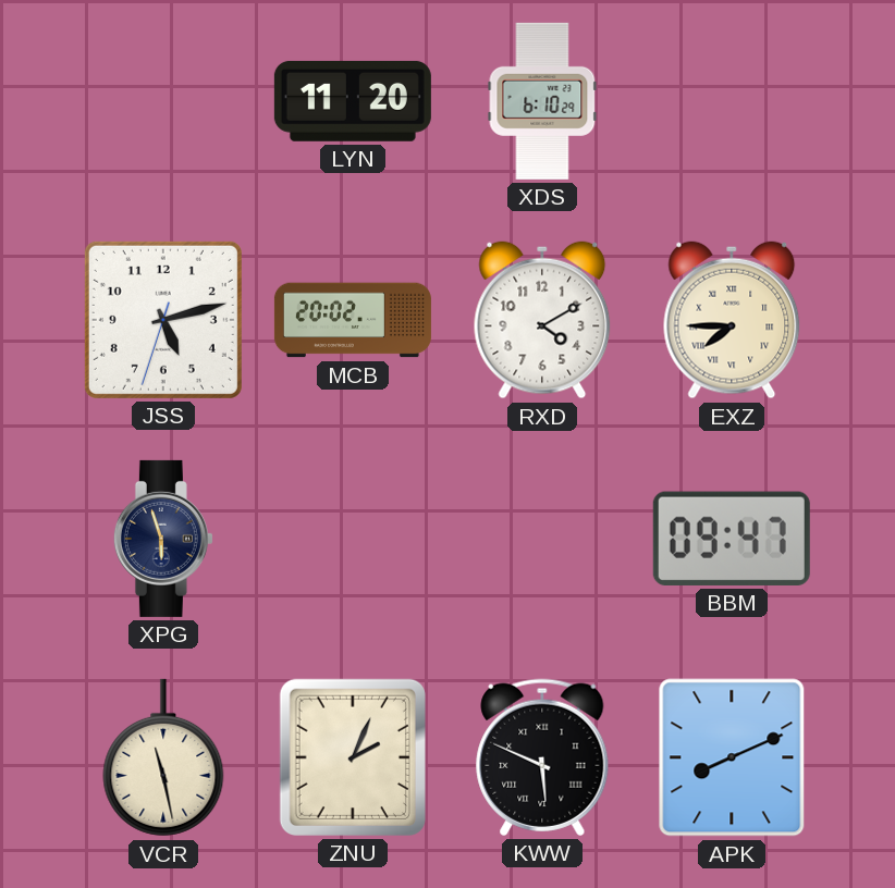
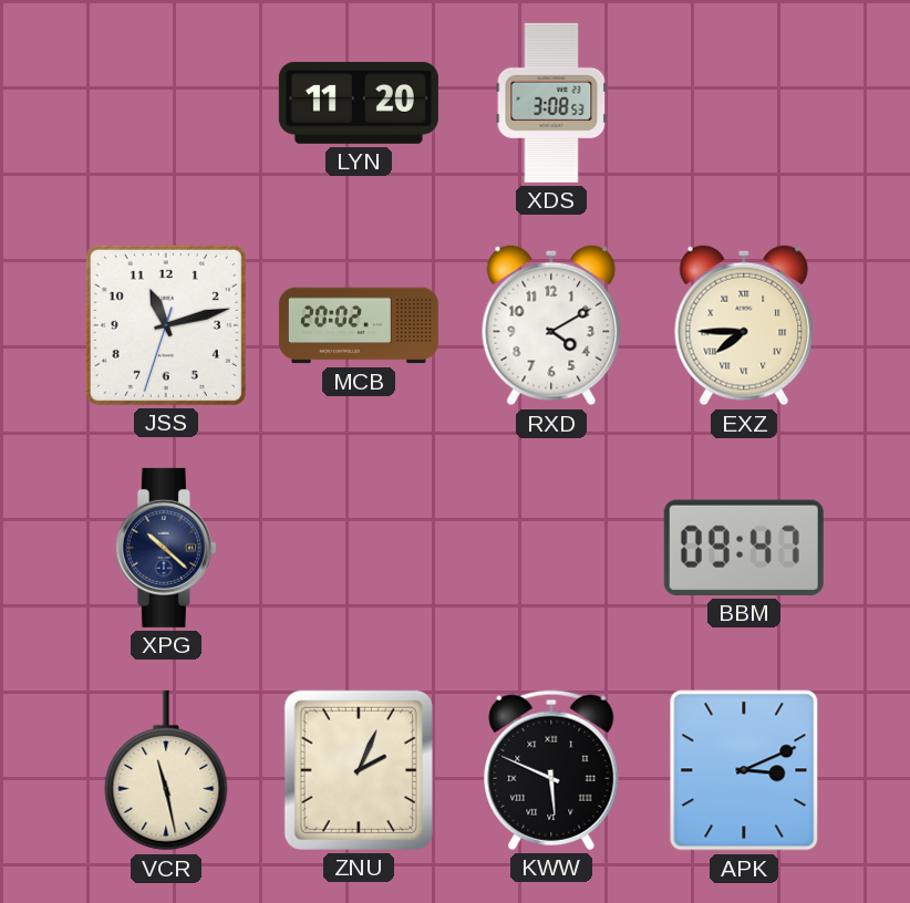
XDS: 6:10 -> 3:08
JSS: 5:12 -> 11:12
XPG: 5:57 -> 10:22
APK: 8:11 -> 3:11
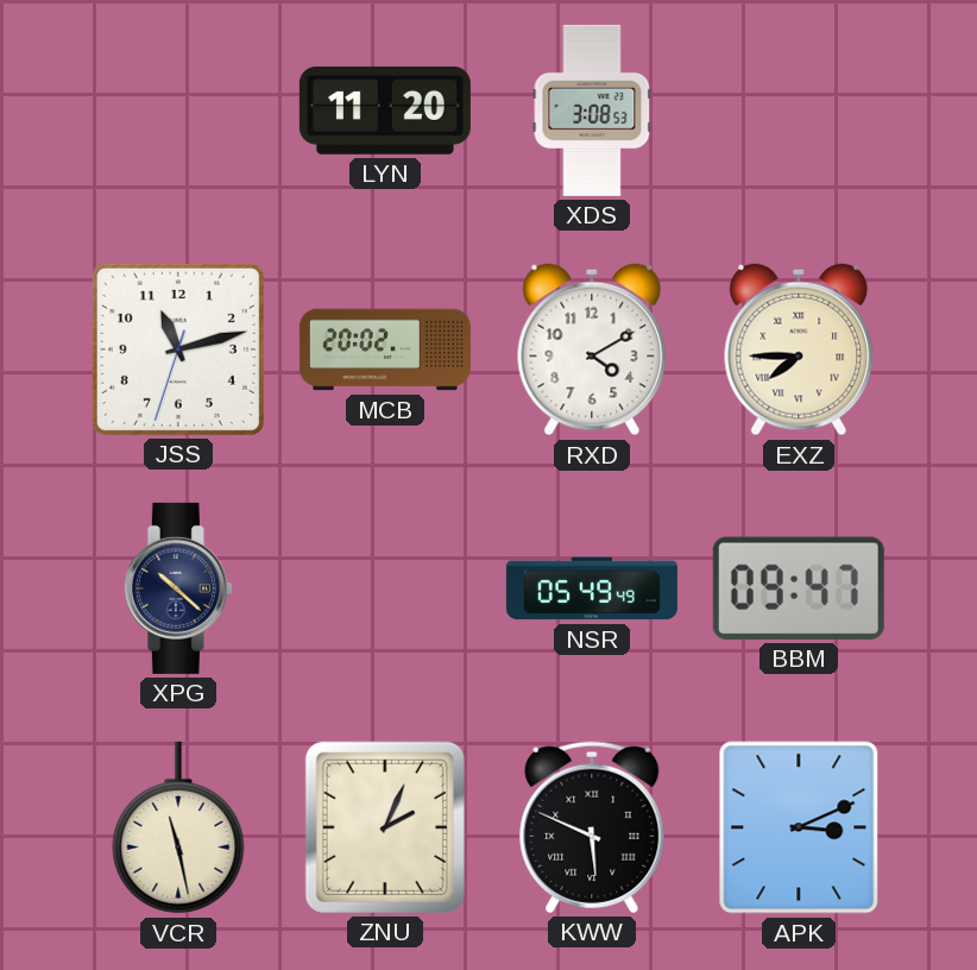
NSR: none -> 05:49
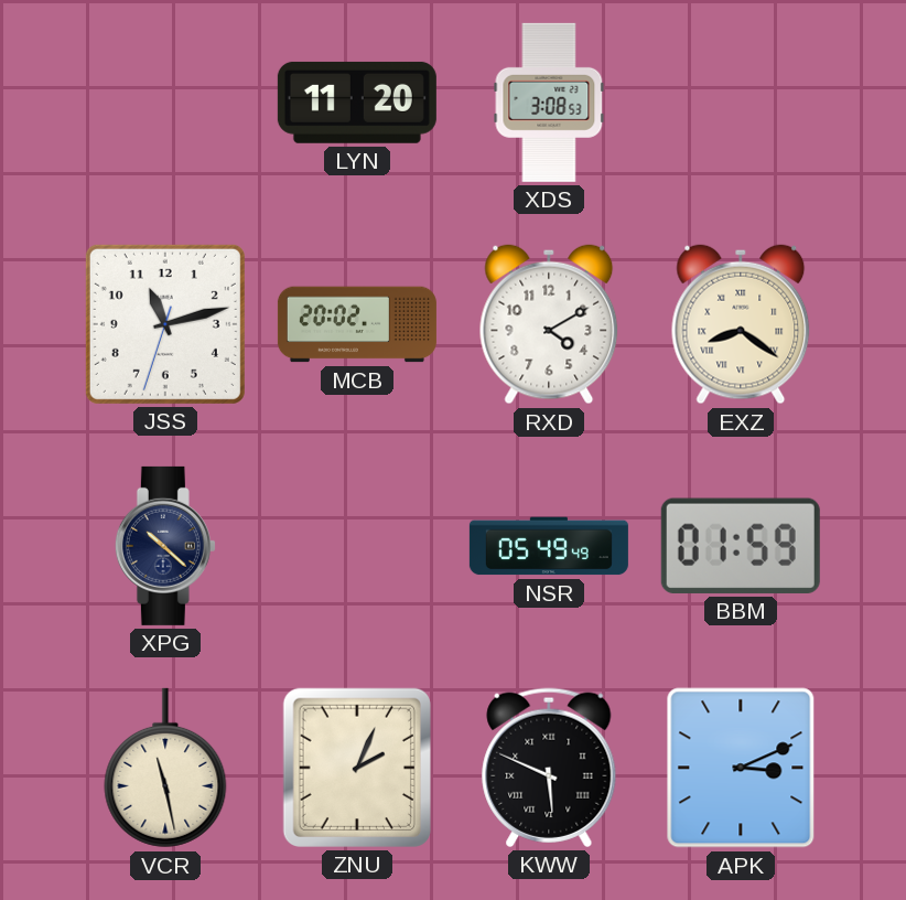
EXZ: 7:45 -> 8:21
BBM: 09:47 -> 01:59
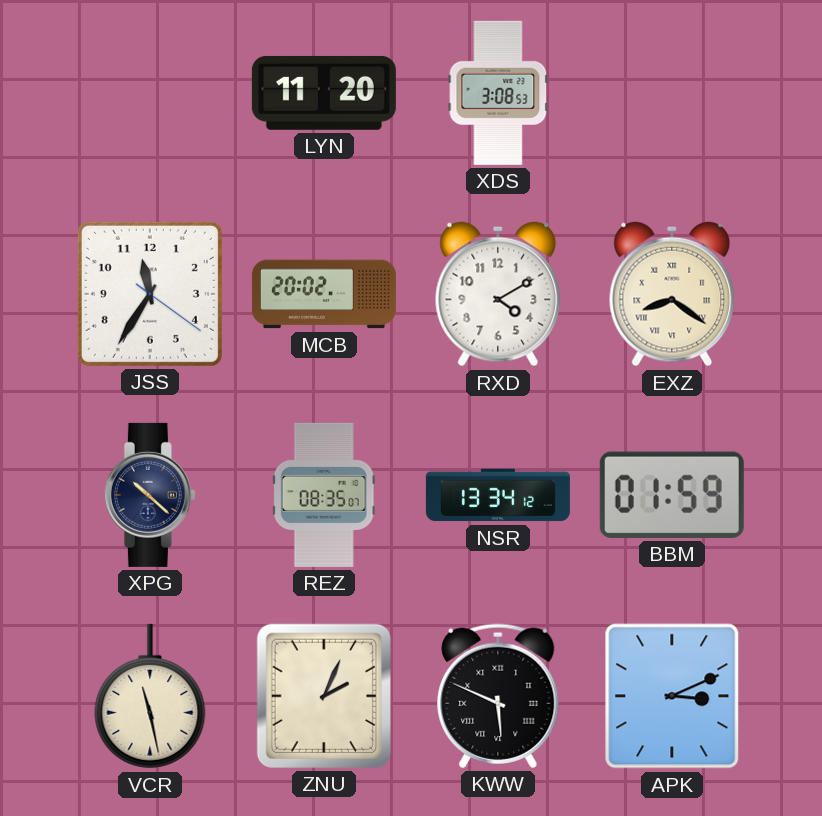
JSS: 11:12 -> 11:35
REZ: none -> 08:35
NSR: 05:49 -> 13:34
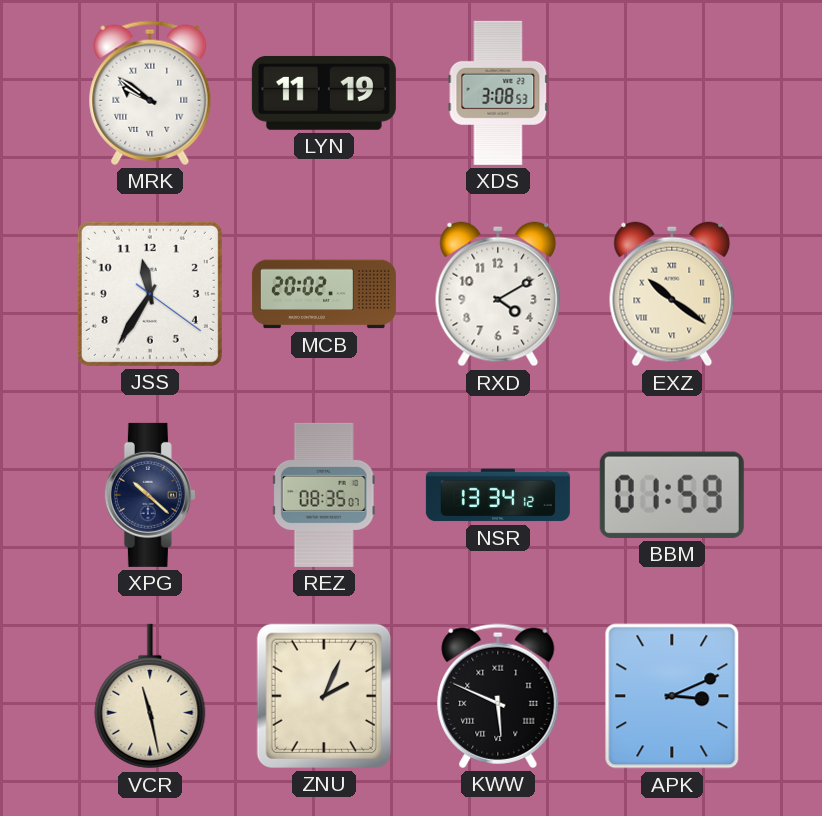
MRK: none -> 9:51
LYN: 11:20 -> 11:19
EXZ: 8:21 -> 10:21
